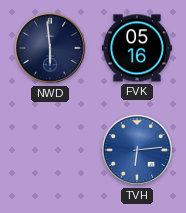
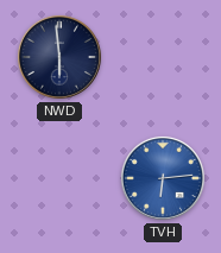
FVK: 05:16 -> none
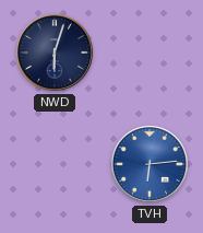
NWD: 5:59 -> 6:03
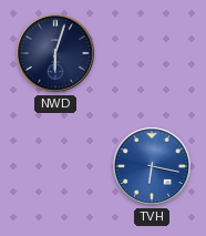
TVH: 6:14 -> 6:17
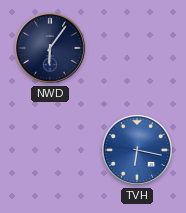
NWD: 6:03 -> 6:06
